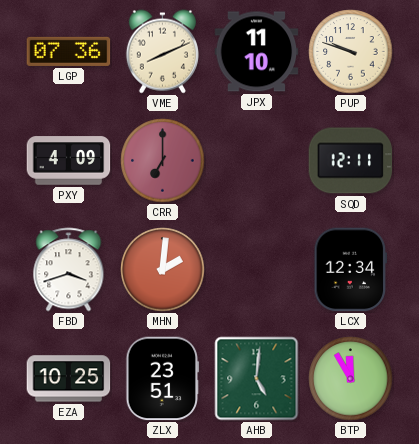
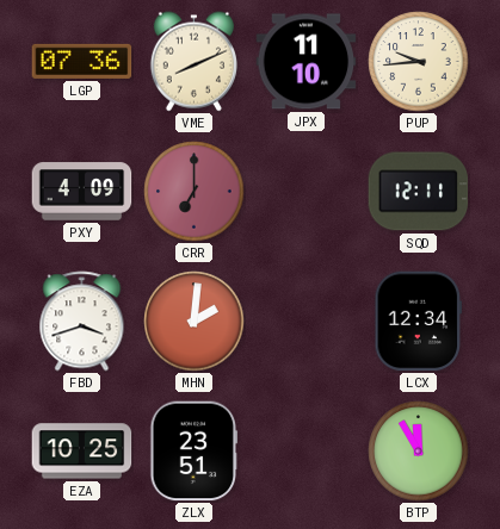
PUP: 9:48 -> 9:44
AHB: 5:01 -> none
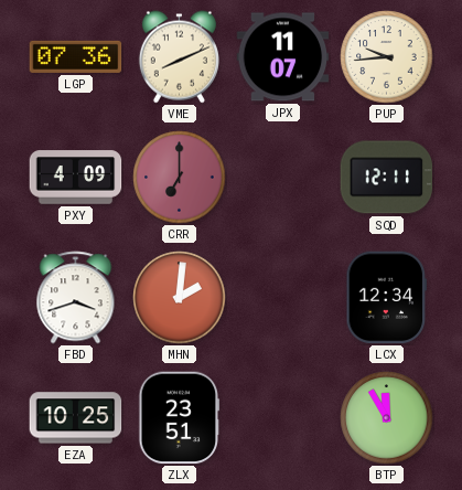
JPX: 11:10 -> 11:07
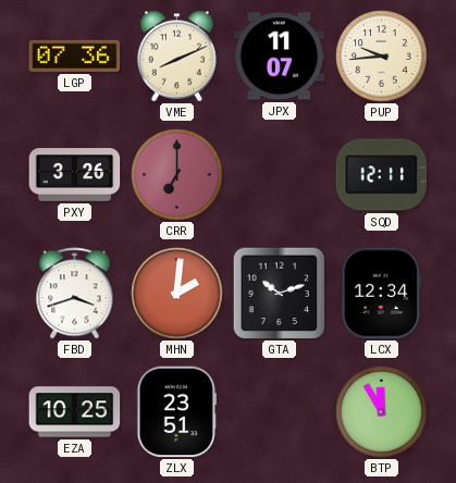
PXY: 4:09 -> 3:26
GTA: none -> 10:12
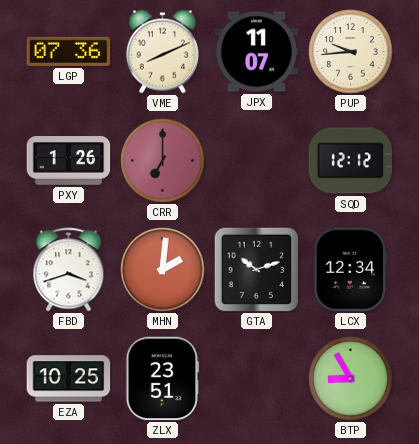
PXY: 3:26 -> 1:26
SQD: 12:11 -> 12:12
BTP: 11:55 -> 8:55
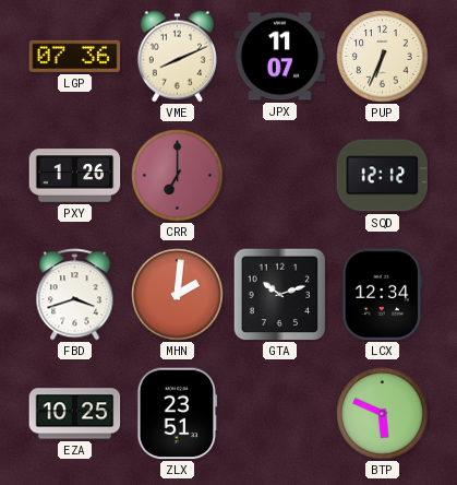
PUP: 9:44 -> 6:34
BTP: 8:55 -> 5:49
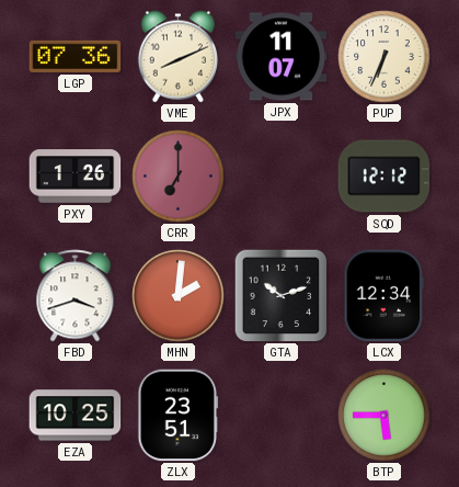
BTP: 5:49 -> 5:45
